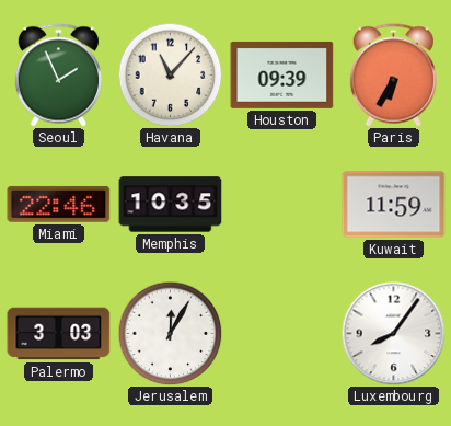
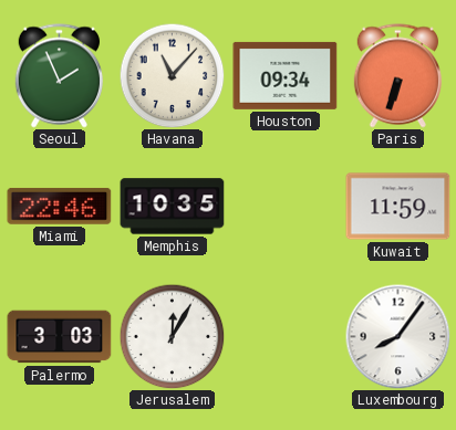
Houston: 09:39 -> 09:34
Paris: 6:35 -> 6:33
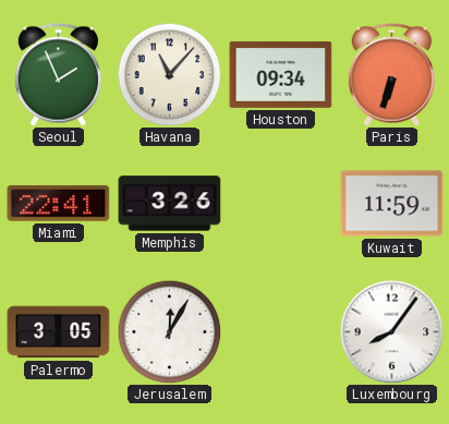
Miami: 22:46 -> 22:41
Memphis: 10:35 -> 3:26
Palermo: 3:03 -> 3:05
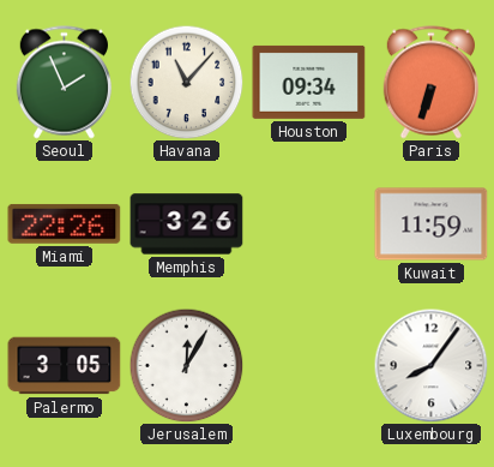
Miami: 22:41 -> 22:26
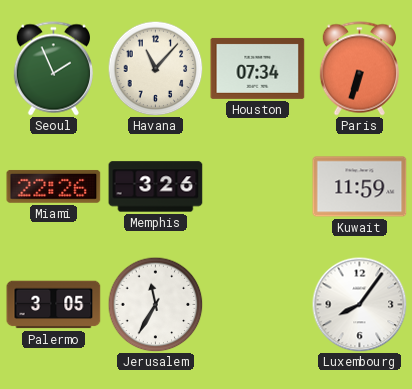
Houston: 09:34 -> 07:34
Jerusalem: 12:05 -> 11:35
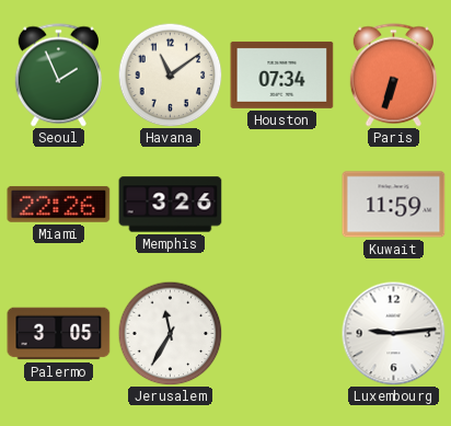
Havana: 11:07 -> 11:09
Luxembourg: 8:06 -> 9:14
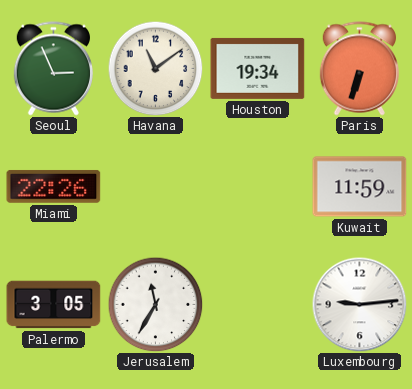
Seoul: 1:56 -> 2:56
Houston: 07:34 -> 19:34
Memphis: 3:26 -> none
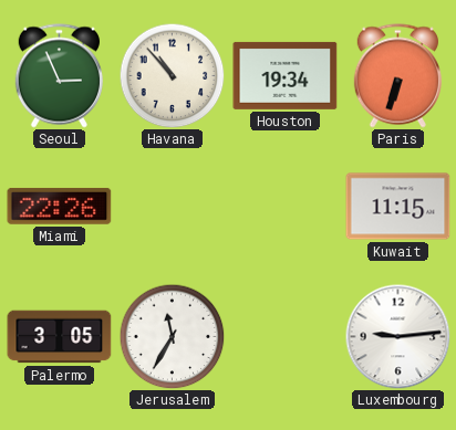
Havana: 11:09 -> 10:53
Kuwait: 11:59 -> 11:15
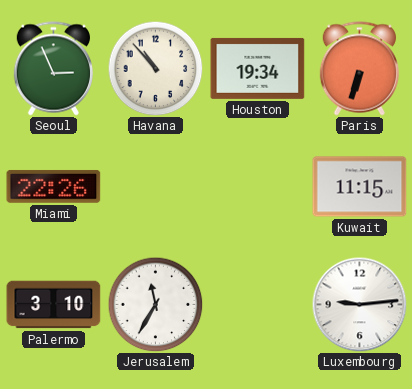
Palermo: 3:05 -> 3:10
